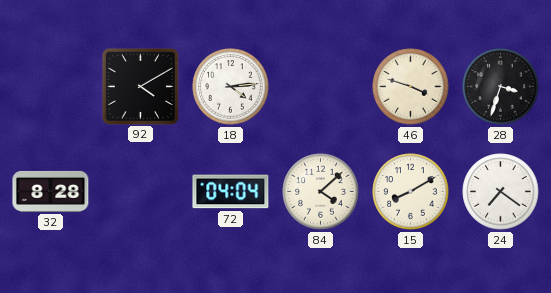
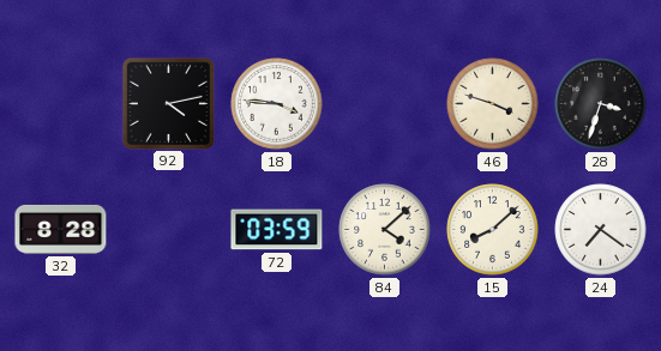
92: 4:10 -> 4:13
18: 4:14 -> 3:46
72: 04:04 -> 03:59
15: 8:10 -> 8:08
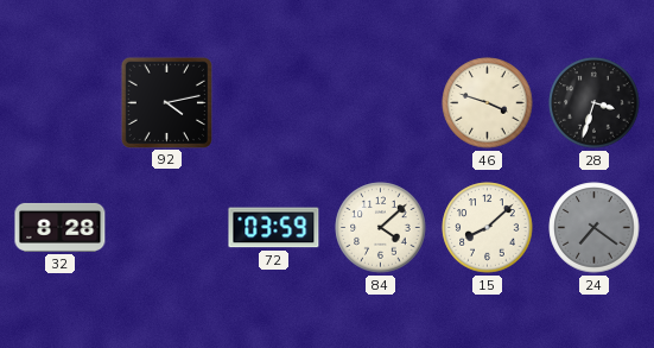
18: 3:46 -> none
24 dial: white -> grey
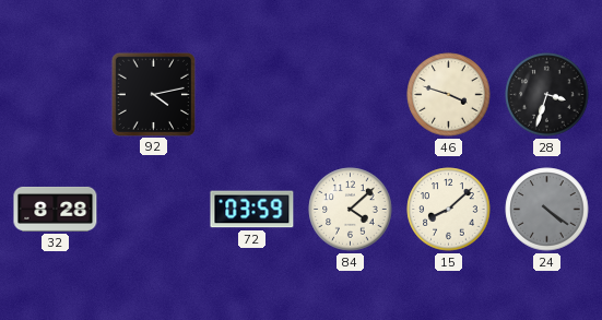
24: 7:21 -> 4:21
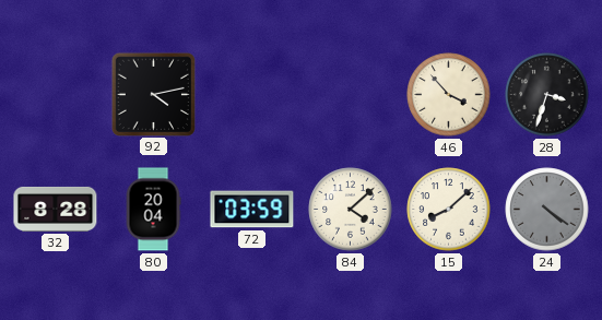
46: 3:48 -> 3:53
80: none -> 20:04
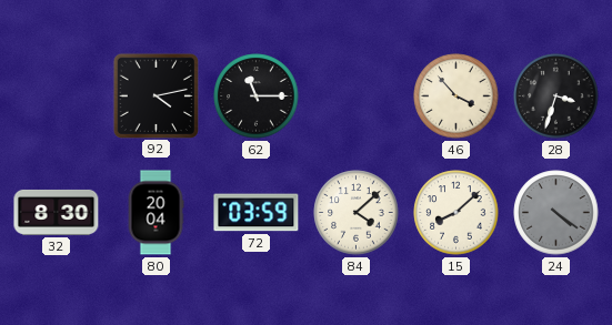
62: none -> 11:15
32: 8:28 -> 8:30
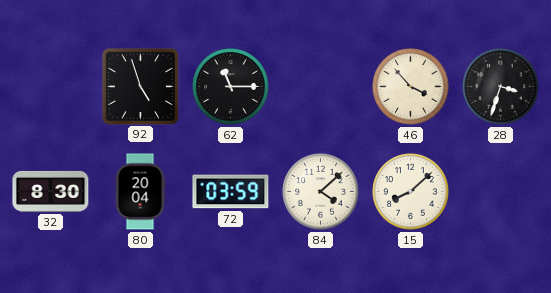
92: 4:13 -> 4:57
24: 4:21 -> none
